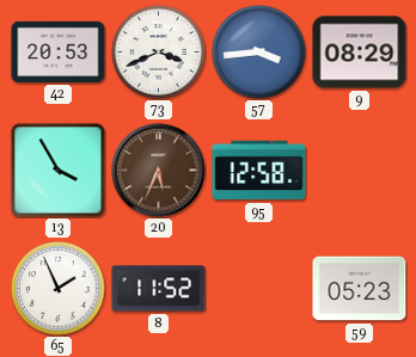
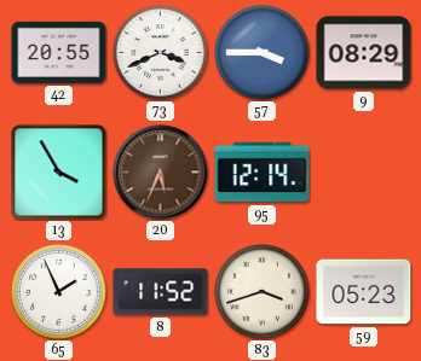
42: 20:53 -> 20:55
57: 3:44 -> 3:45
95: 12:58 -> 12:14
83: none -> 3:42
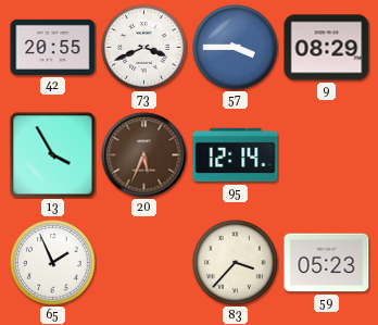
8: 11:52 -> none
83: 3:42 -> 3:37
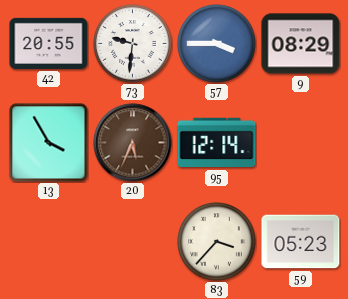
73: 3:41 -> 9:31
65: 1:56 -> none
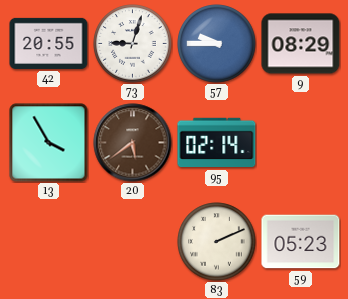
73: 9:31 -> 9:03
57: 3:45 -> 9:45
20: 5:34 -> 5:39
95: 12:14 -> 02:14
83: 3:37 -> 2:11
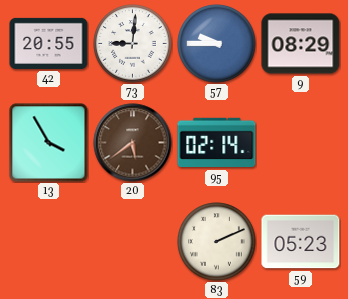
73: 9:03 -> 9:01
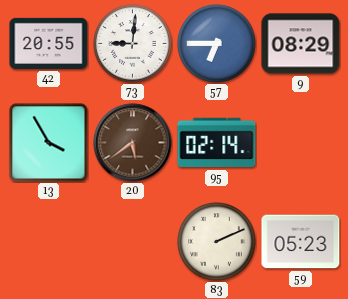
57: 9:45 -> 6:45
